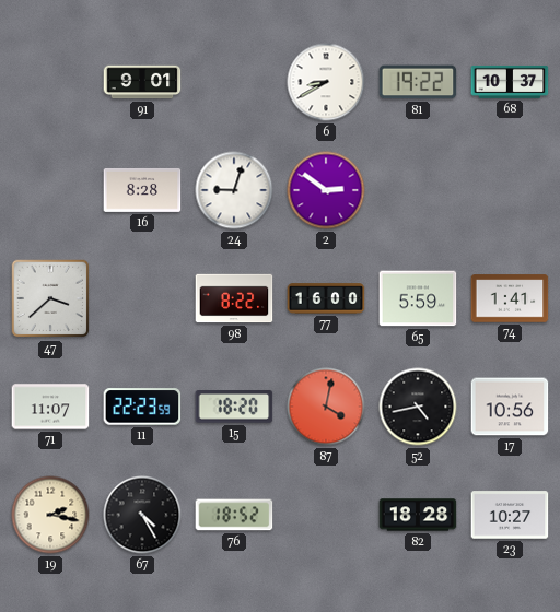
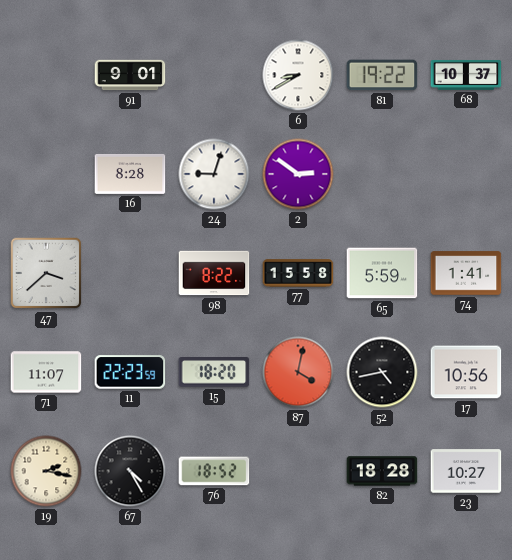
77: 16:00 -> 15:58
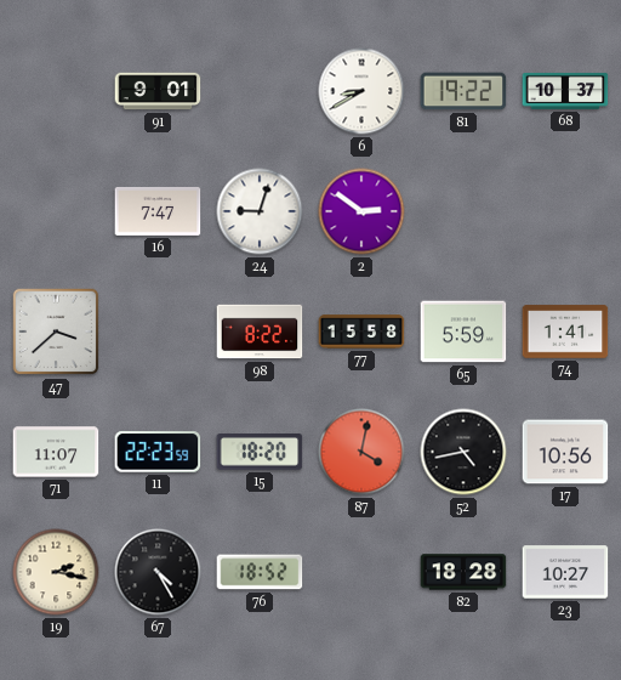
16: 8:28 -> 7:47
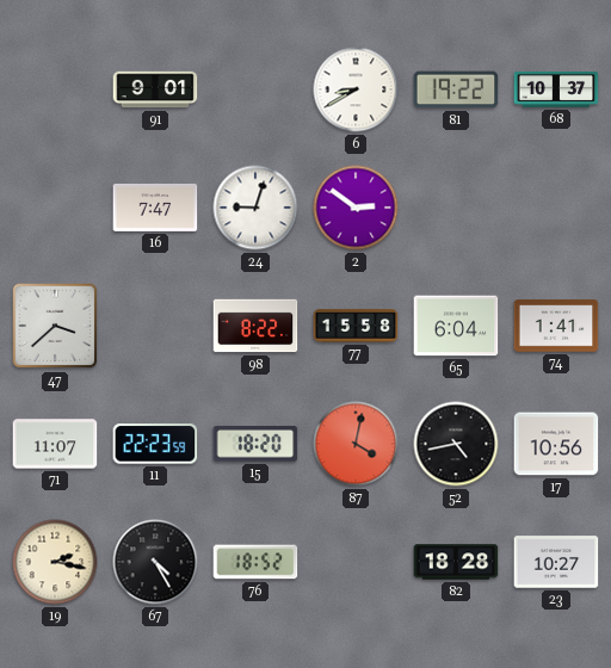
65: 5:59 -> 6:04
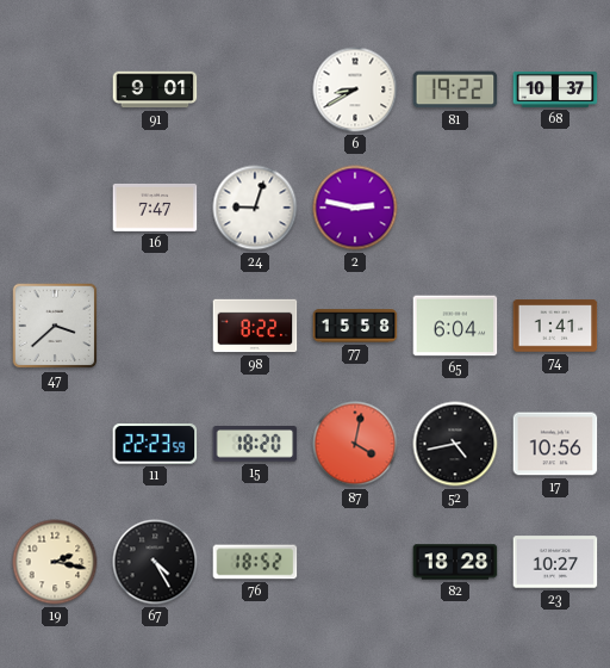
2: 2:51 -> 2:47
71: 11:07 -> none
